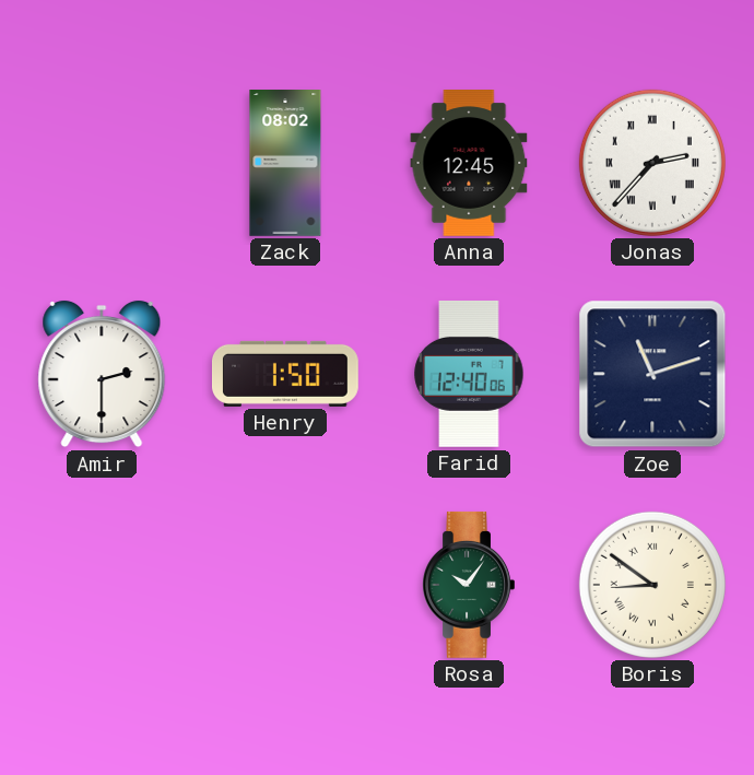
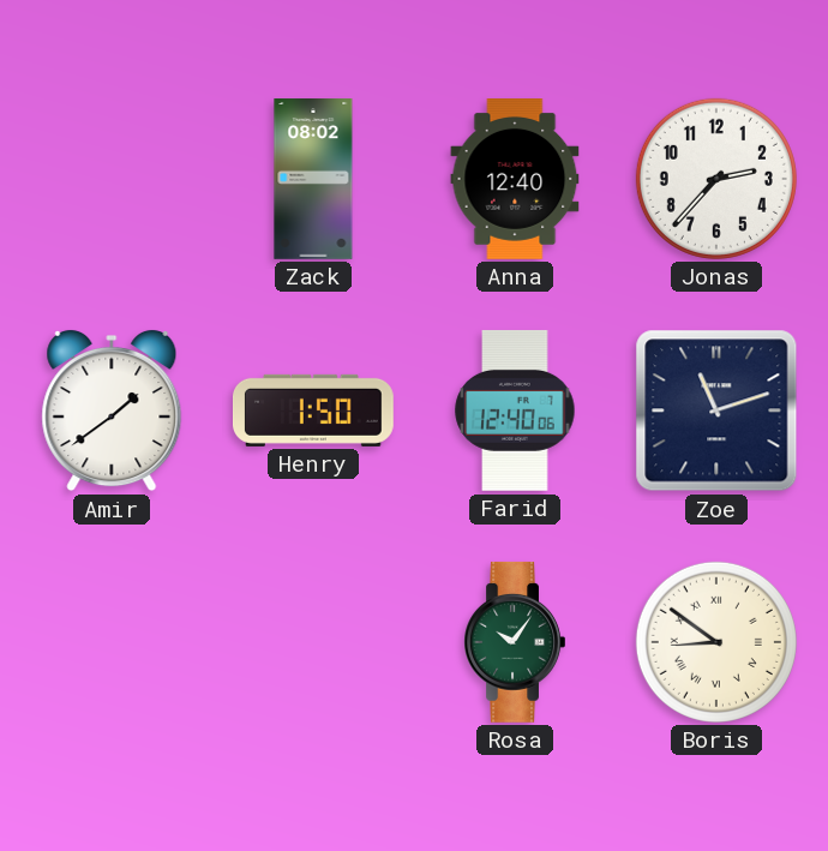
Anna: 12:45 -> 12:40
Jonas numerals: Roman -> Arabic
Amir: 2:30 -> 1:39
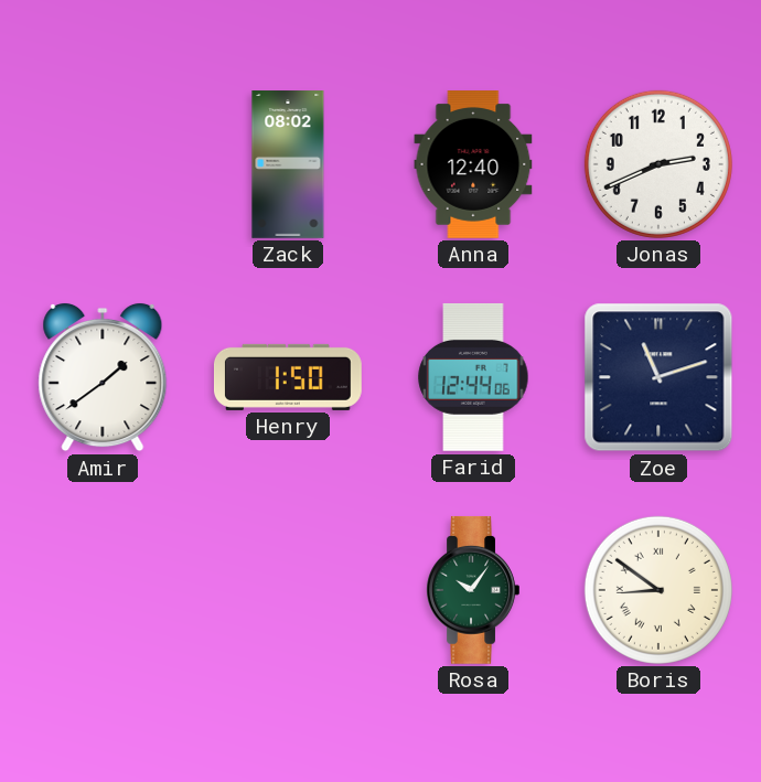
Jonas: 2:37 -> 2:41
Farid: 12:40 -> 12:44
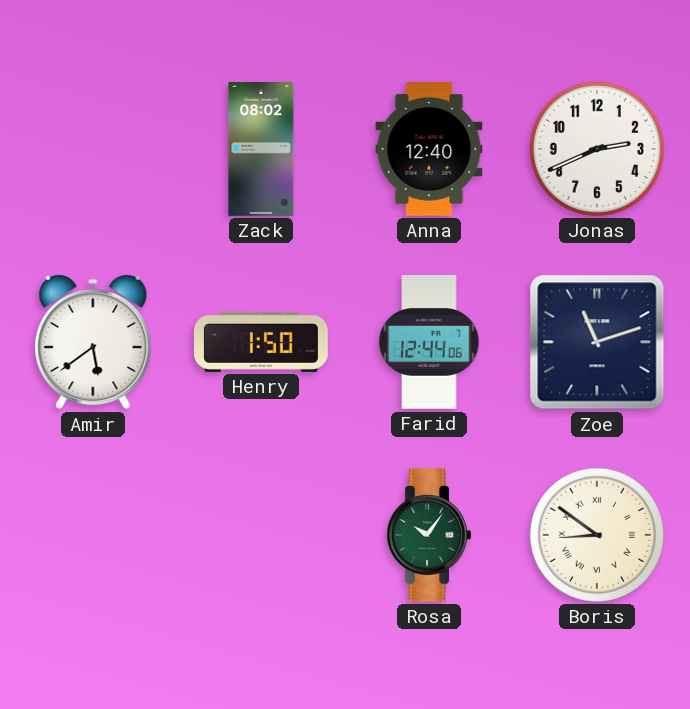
Amir: 1:39 -> 5:39
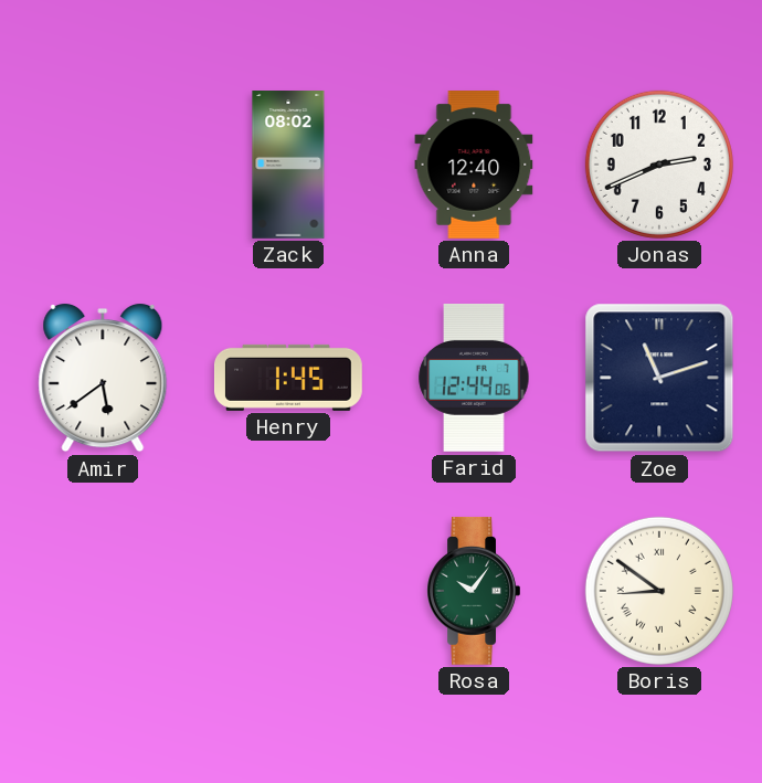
Henry: 1:50 -> 1:45
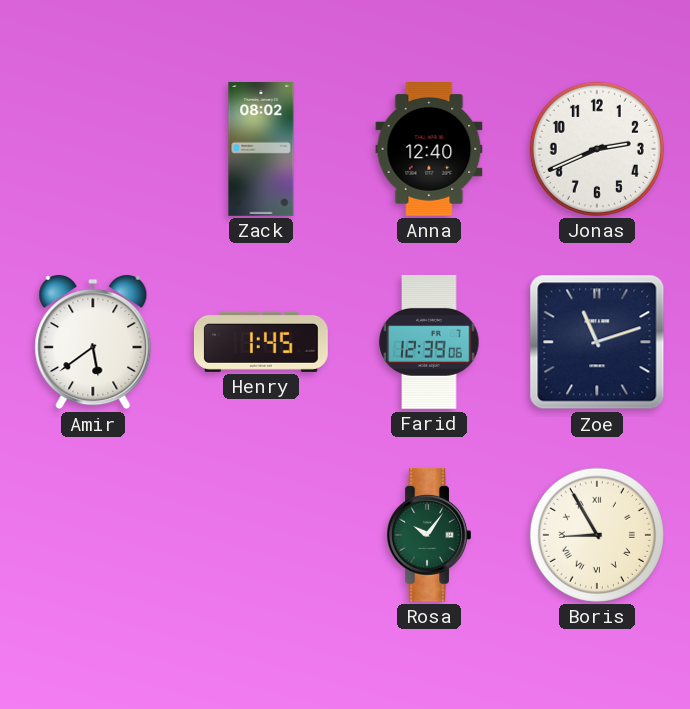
Farid: 12:44 -> 12:39
Boris: 8:51 -> 8:55
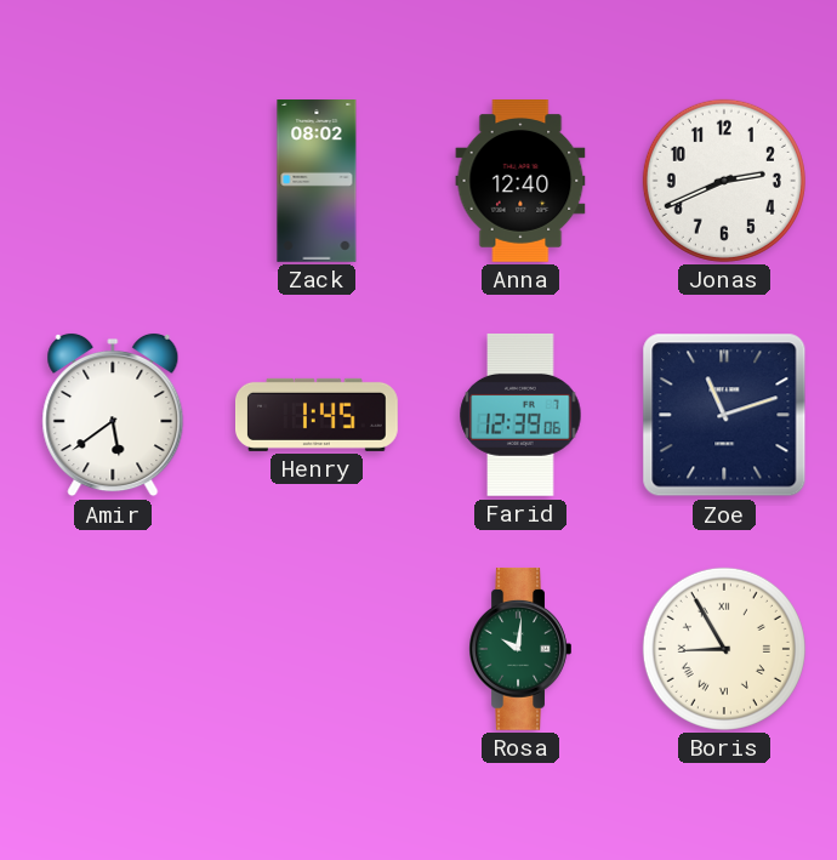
Rosa: 10:06 -> 10:01
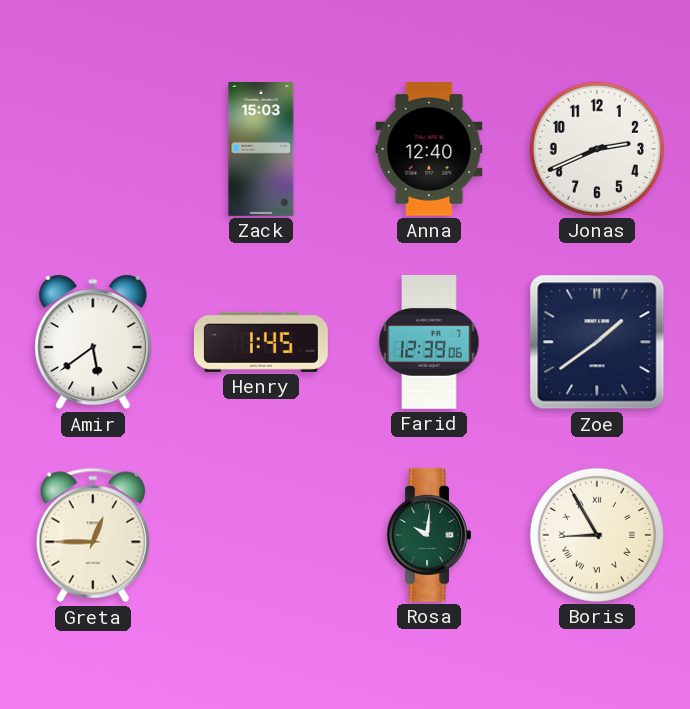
Zack: 08:02 -> 15:03
Zoe: 11:12 -> 1:39
Greta: none -> 12:45
